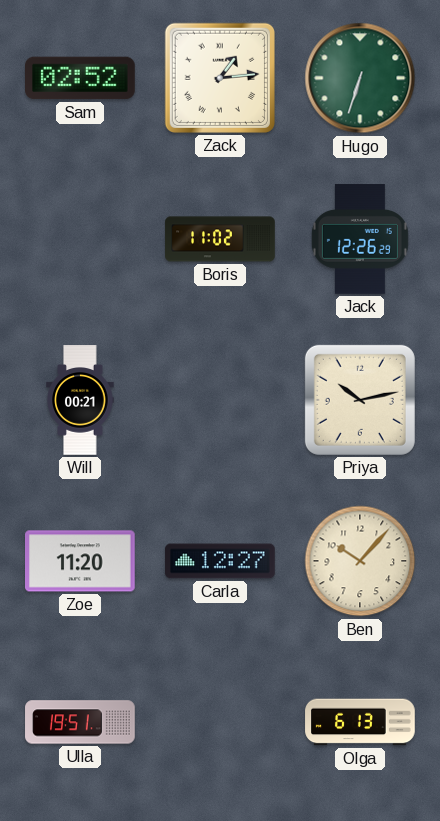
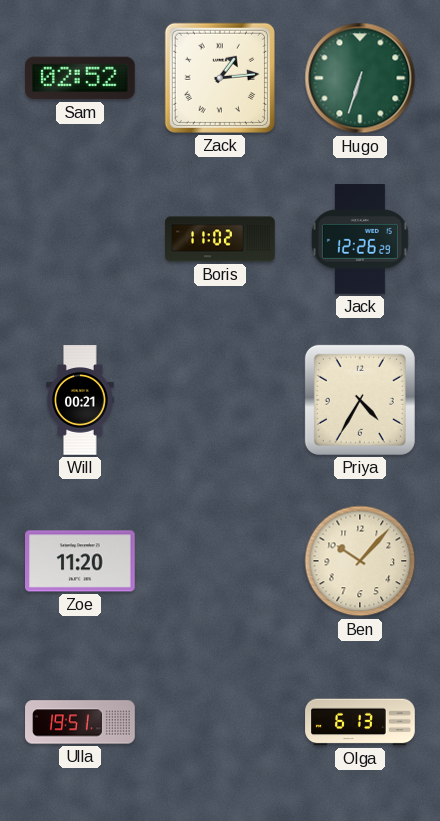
Priya: 10:13 -> 4:35
Carla: 12:27 -> none
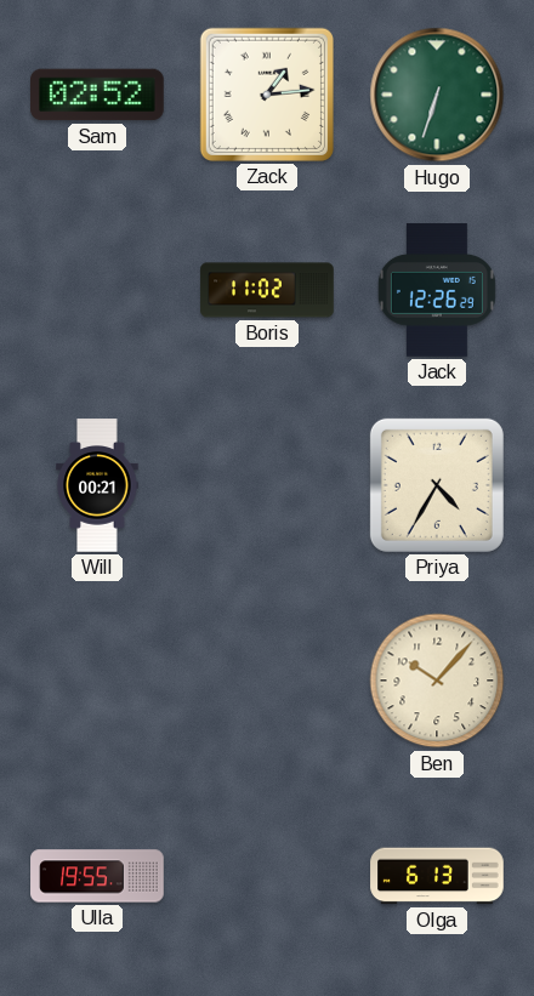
Zoe: 11:20 -> none
Ulla: 19:51 -> 19:55
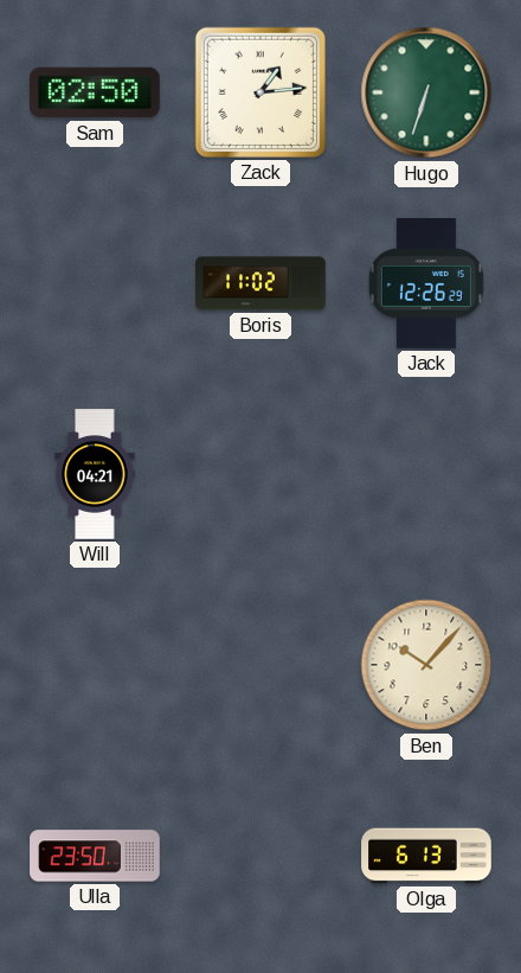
Sam: 02:52 -> 02:50
Will: 00:21 -> 04:21
Priya: 4:35 -> none
Ulla: 19:55 -> 23:50
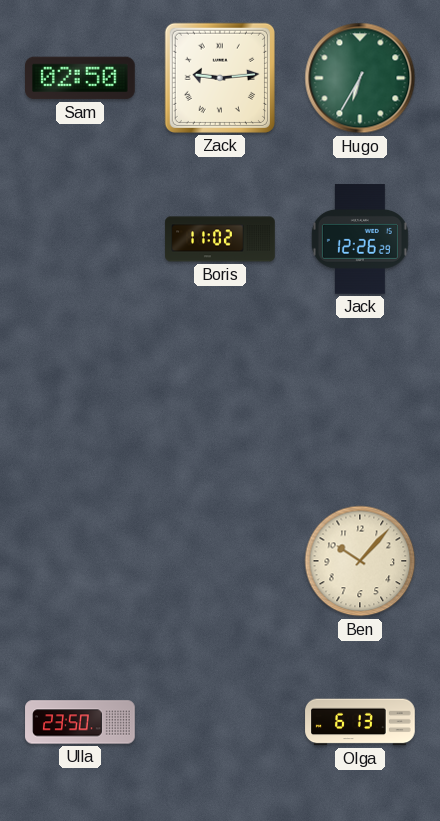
Zack: 1:14 -> 9:14
Hugo: 6:33 -> 6:35
Will: 04:21 -> none
